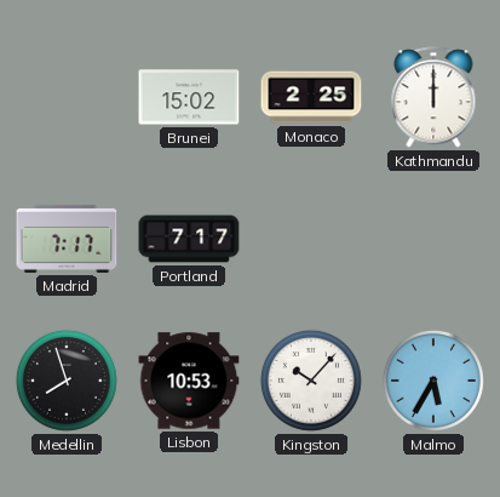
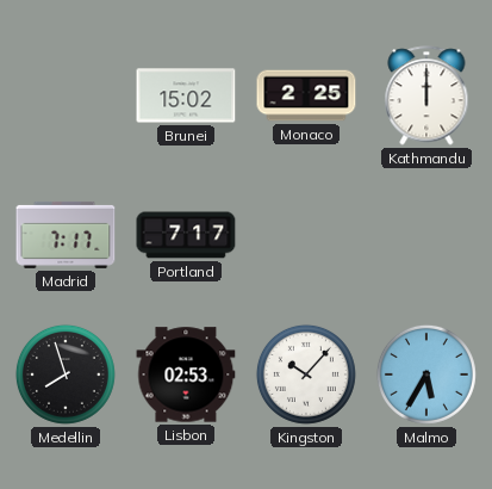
Lisbon: 10:53 -> 02:53
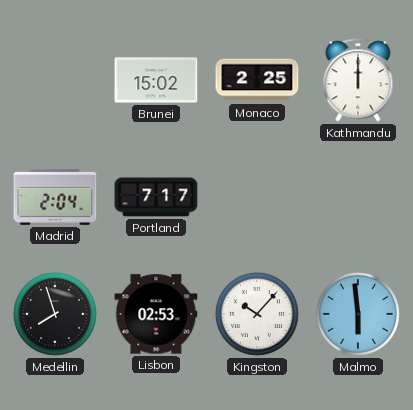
Madrid: 7:17 -> 2:04
Malmo: 5:35 -> 5:59
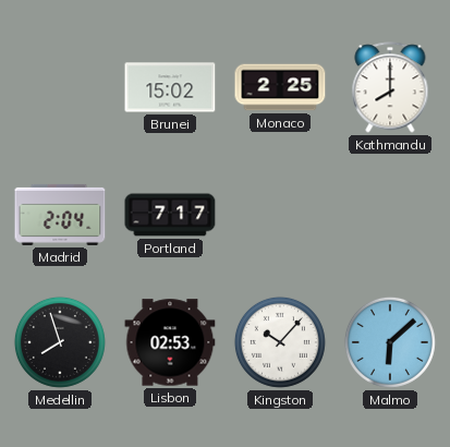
Kathmandu: 12:00 -> 8:00
Malmo: 5:59 -> 6:08
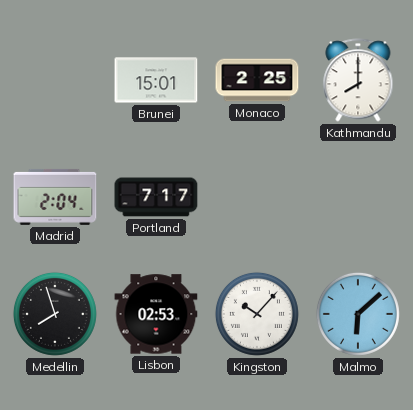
Brunei: 15:02 -> 15:01
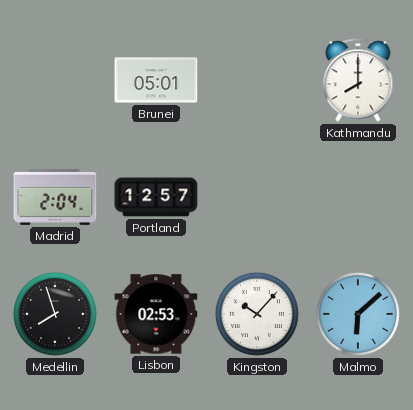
Brunei: 15:01 -> 05:01
Monaco: 2:25 -> none
Portland: 7:17 -> 12:57
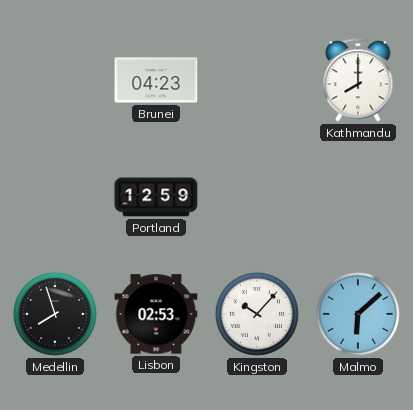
Brunei: 05:01 -> 04:23
Madrid: 2:04 -> none
Portland: 12:57 -> 12:59
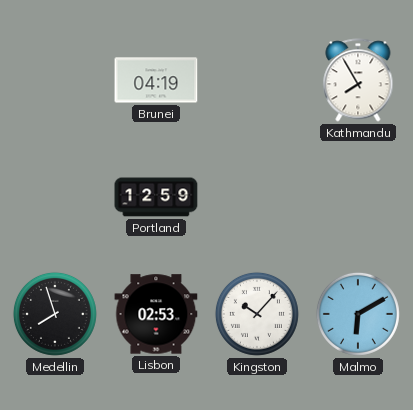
Brunei: 04:23 -> 04:19
Kathmandu: 8:00 -> 7:55
Malmo: 6:08 -> 6:10
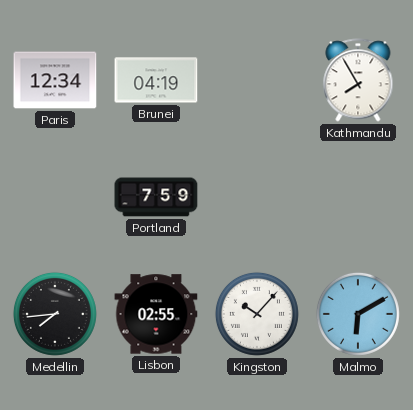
Paris: none -> 12:34
Portland: 12:59 -> 7:59
Medellin: 7:57 -> 7:44
Lisbon: 02:53 -> 02:55
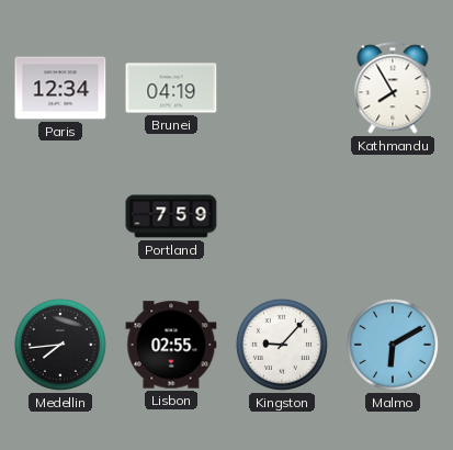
Kingston: 10:07 -> 9:07
